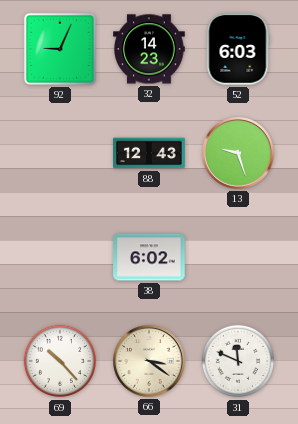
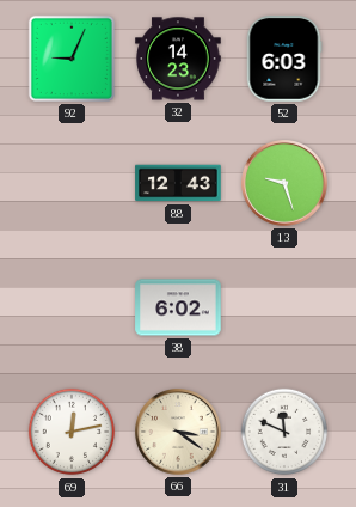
69: 10:23 -> 12:13
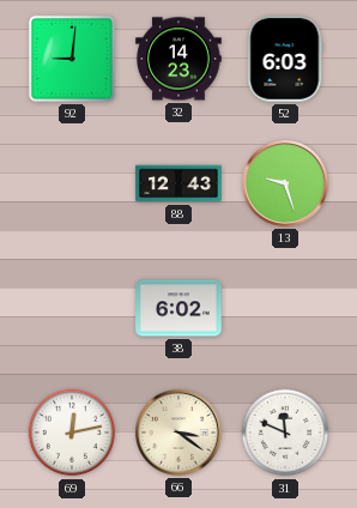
92: 9:04 -> 9:01
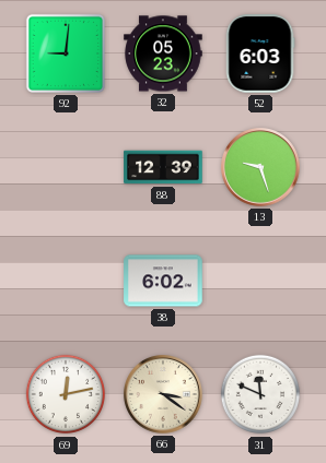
32: 14:23 -> 05:23
88: 12:43 -> 12:39
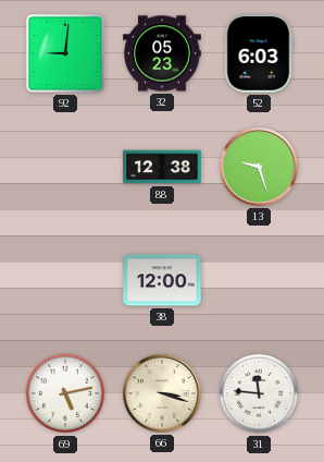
88: 12:39 -> 12:38
38: 6:02 -> 12:00
69: 12:13 -> 5:13
66: 3:21 -> 3:18
31: 11:49 -> 11:46
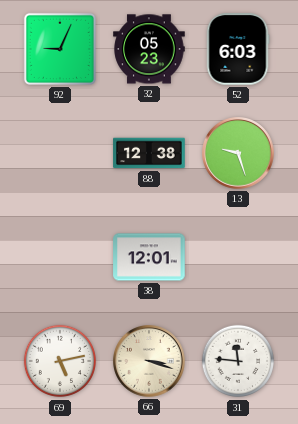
92: 9:01 -> 9:04
38: 12:00 -> 12:01
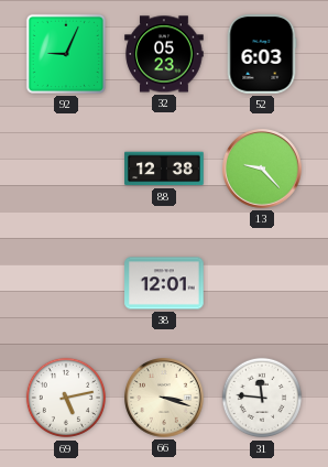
13: 9:27 -> 9:23
